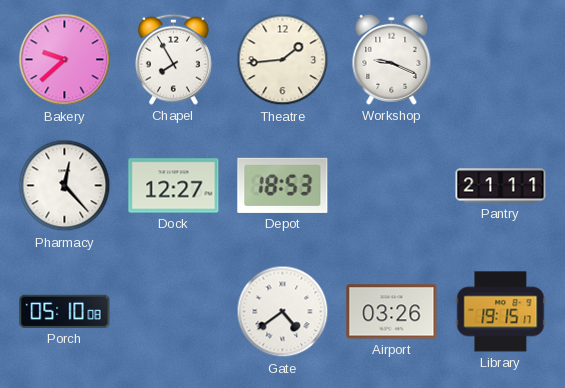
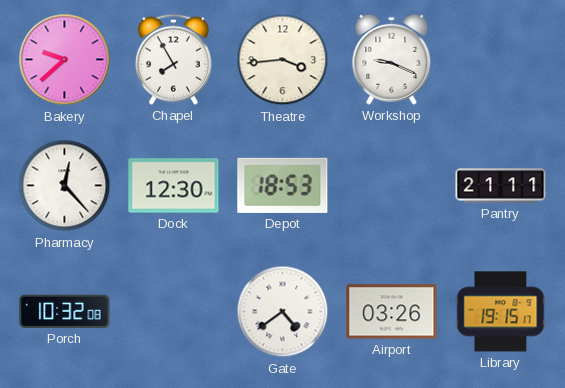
Theatre: 1:44 -> 3:44
Dock: 12:27 -> 12:30
Porch: 05:10 -> 10:32
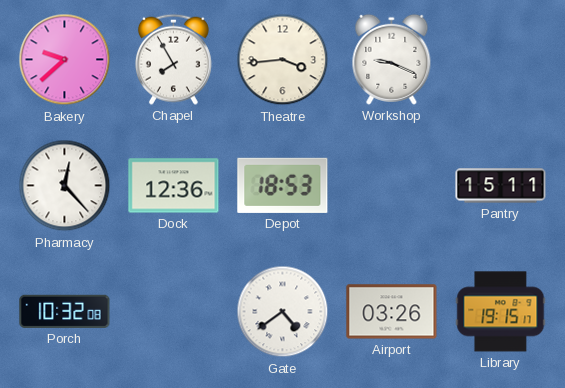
Dock: 12:30 -> 12:36
Pantry: 21:11 -> 15:11
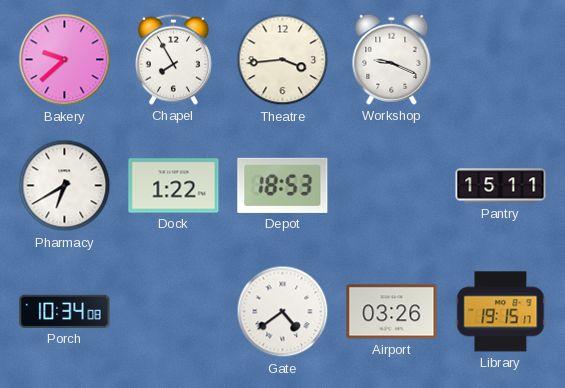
Pharmacy: 12:23 -> 6:40
Dock: 12:36 -> 1:22
Porch: 10:32 -> 10:34
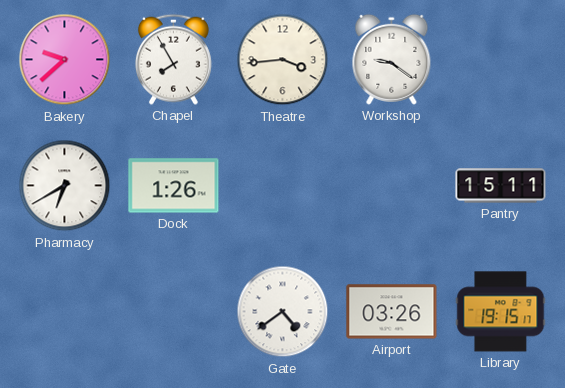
Workshop: 9:19 -> 9:21
Dock: 1:22 -> 1:26
Depot: 18:53 -> none
Porch: 10:34 -> none
